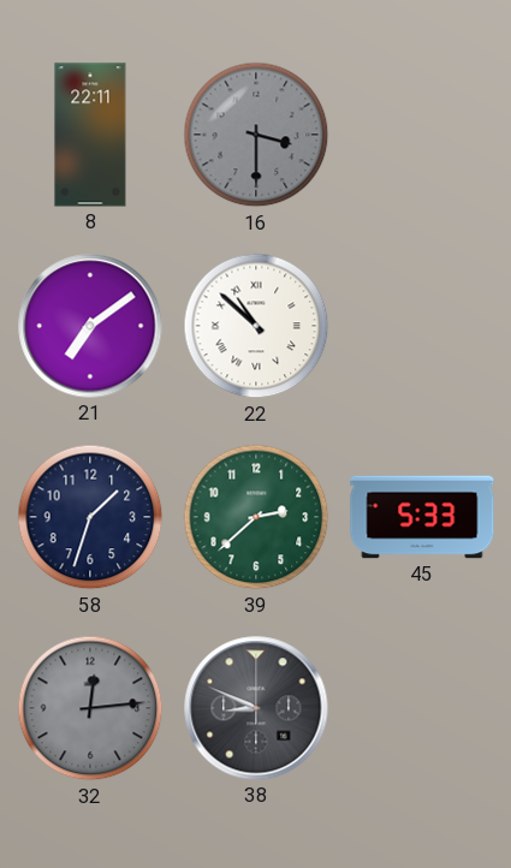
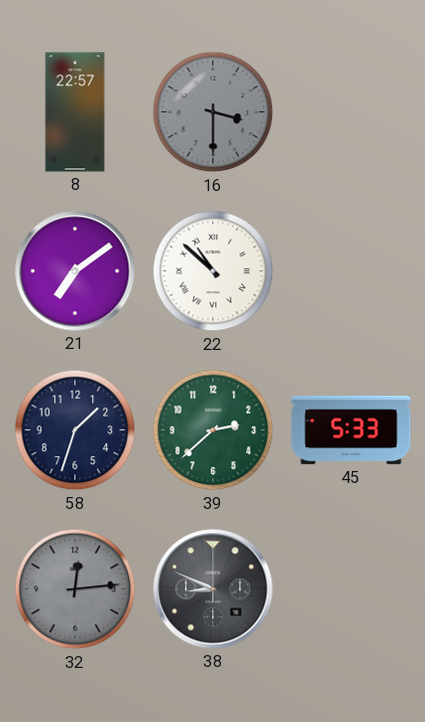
8: 22:11 -> 22:57
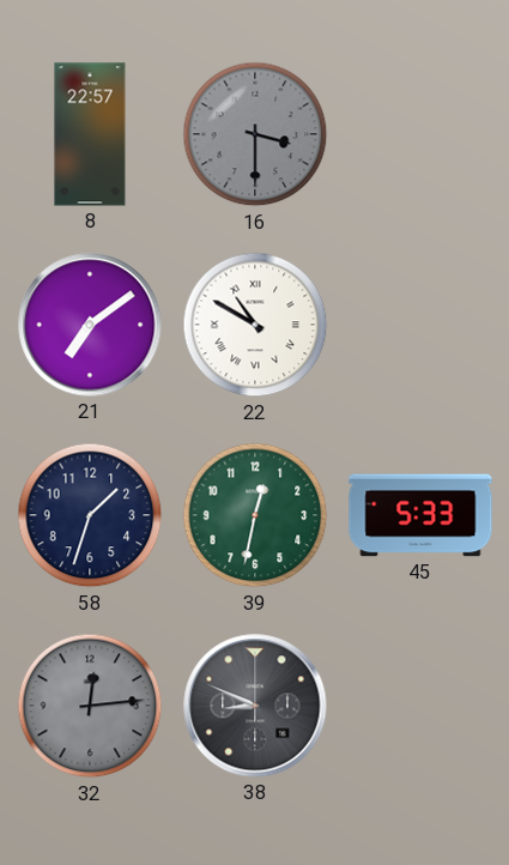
22: 10:52 -> 10:50
39: 2:38 -> 12:32
